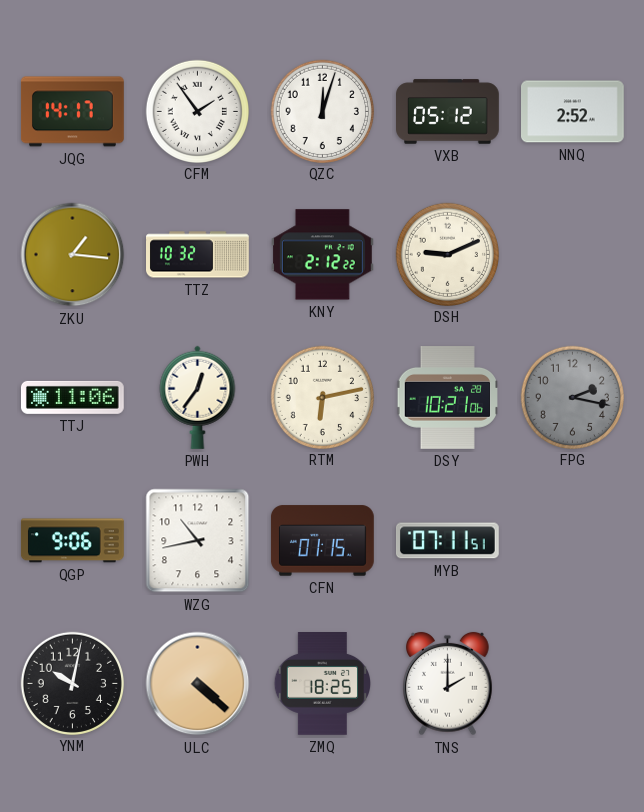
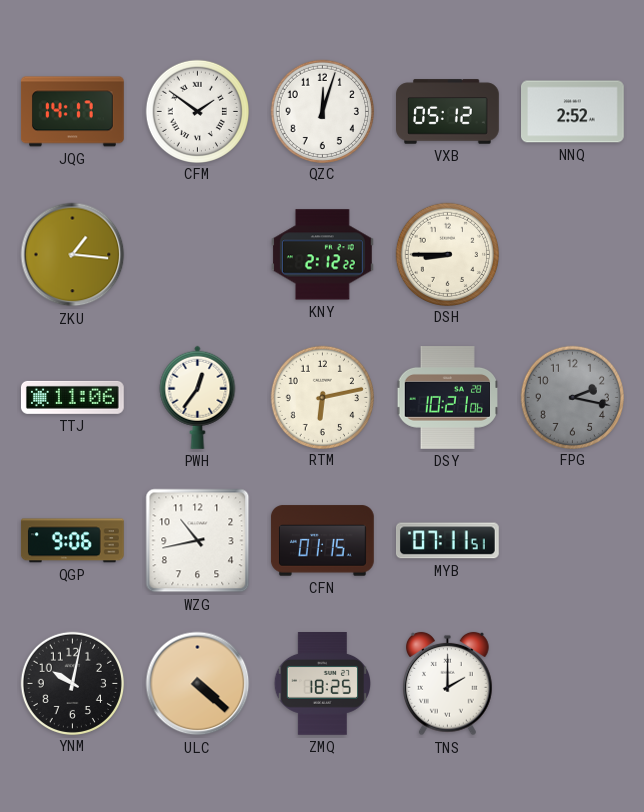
CFM: 1:54 -> 1:51
TTZ: 10:32 -> none
DSH: 9:11 -> 8:45
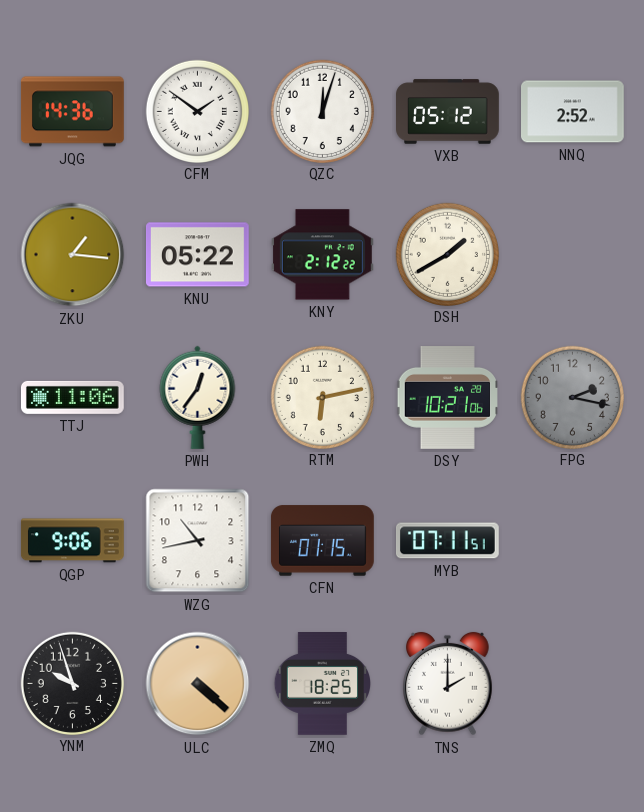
JQG: 14:17 -> 14:36
KNU: none -> 05:22
DSH: 8:45 -> 1:40
YNM: 10:02 -> 9:57
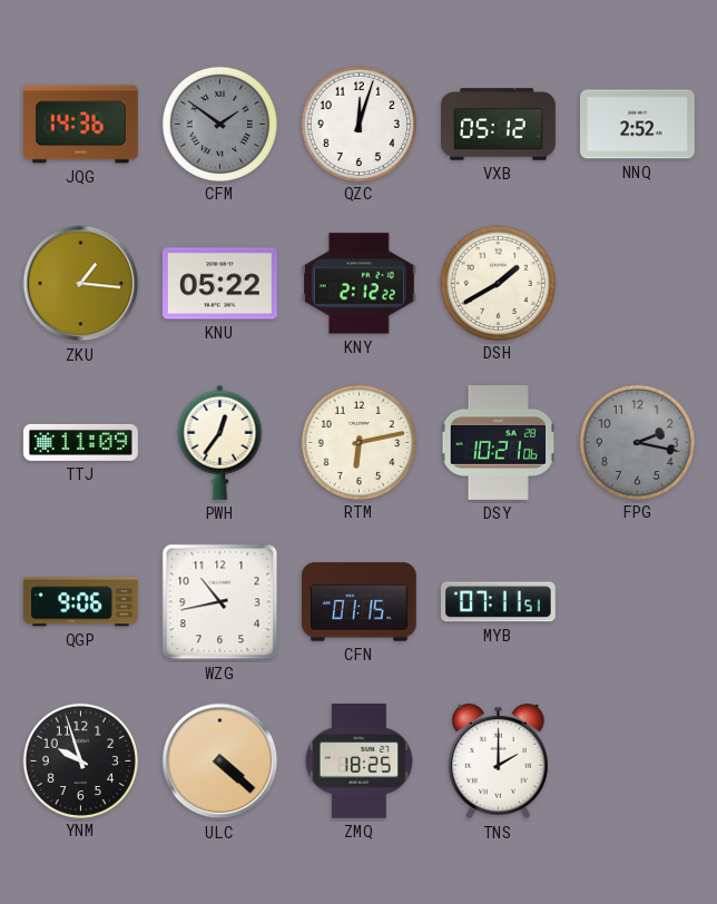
CFM dial: white -> grey
TTJ: 11:06 -> 11:09
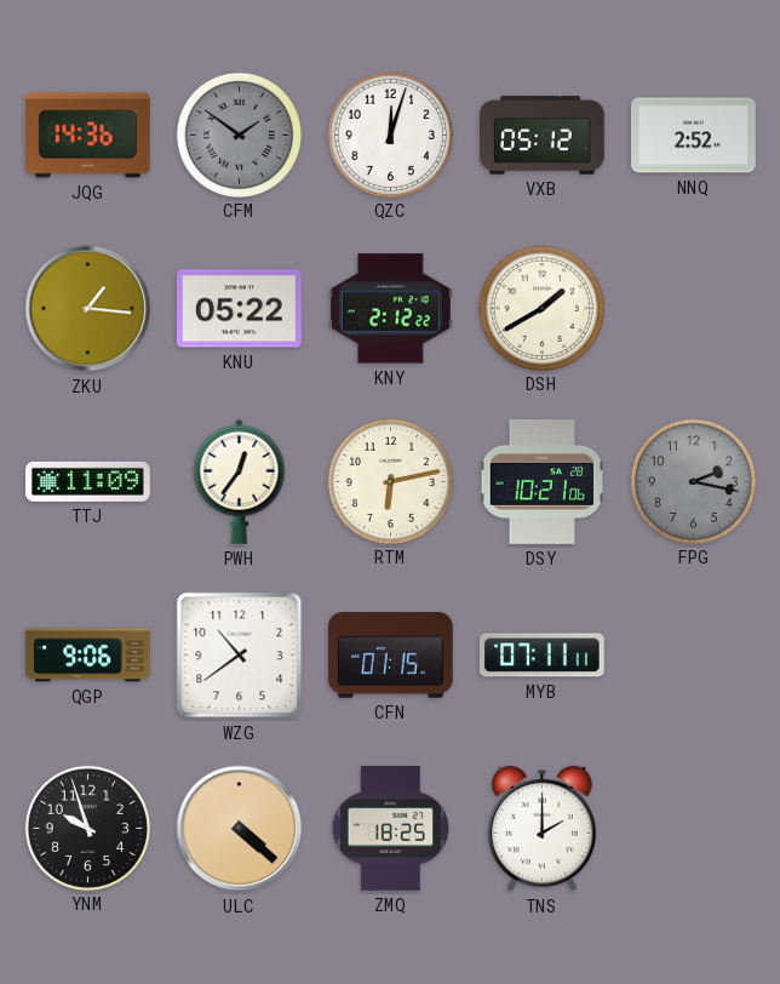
WZG: 10:43 -> 10:39
MYB: 07:11:51 -> 07:11:11
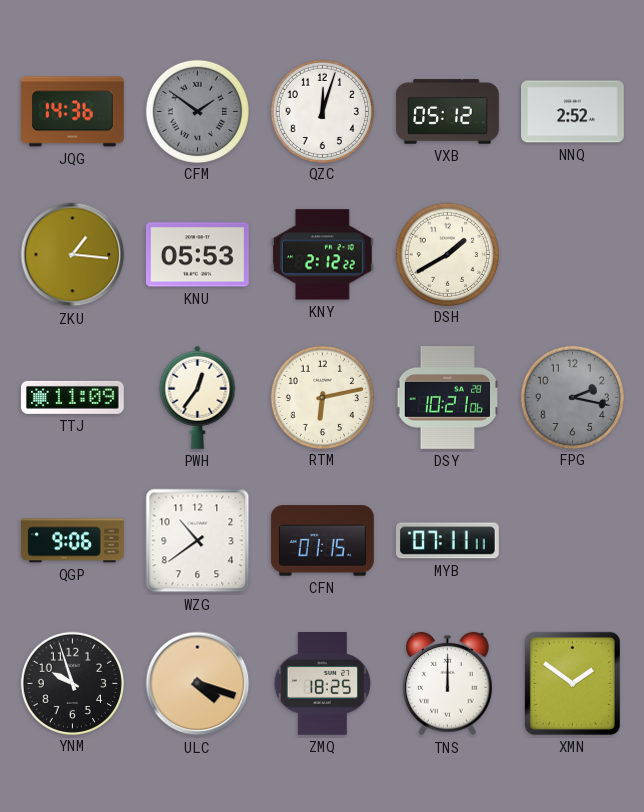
KNU: 05:22 -> 05:53
ULC: 4:22 -> 4:18
TNS: 2:00 -> 12:00
XMN: none -> 1:51
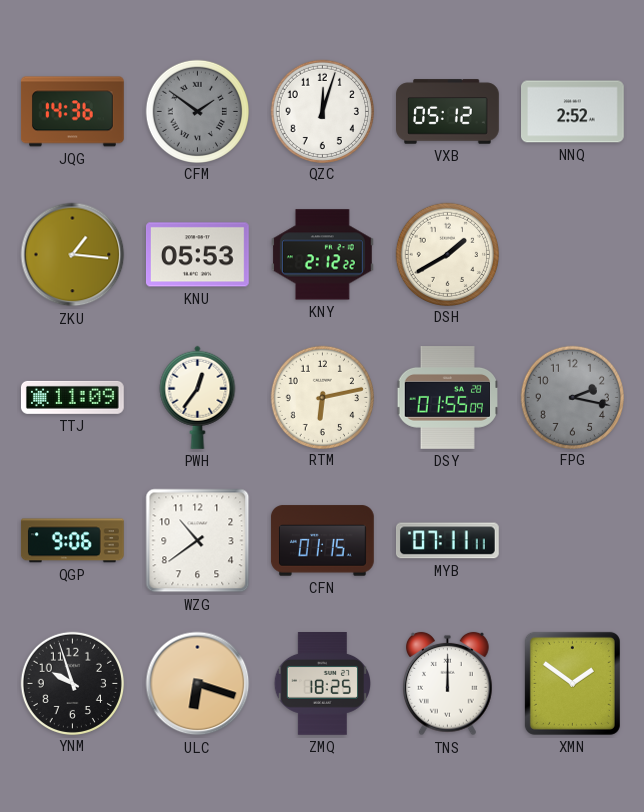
DSY: 10:21 -> 01:55
ULC: 4:18 -> 6:18
